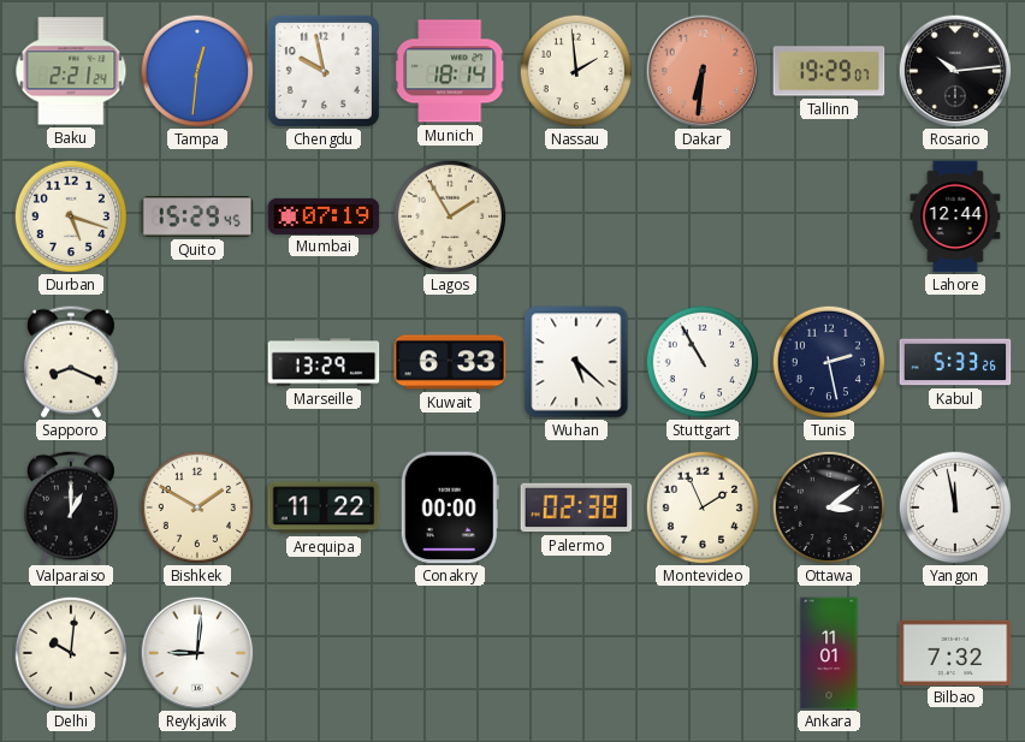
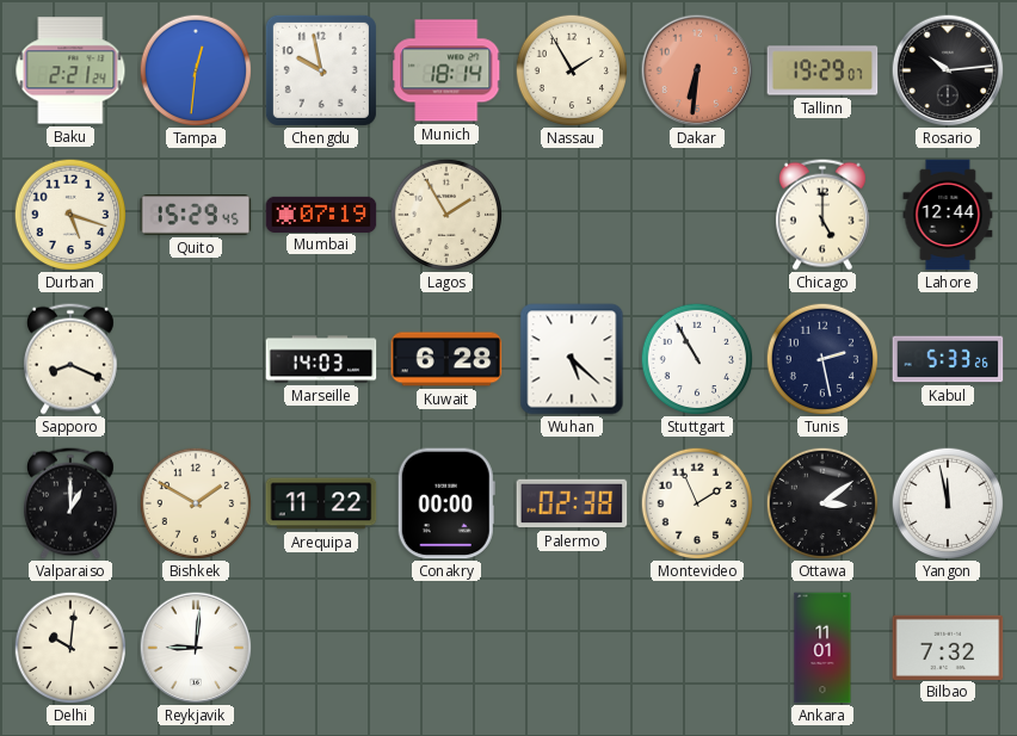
Nassau: 1:59 -> 1:55
Chicago: none -> 5:00
Marseille: 13:29 -> 14:03
Kuwait: 6:33 -> 6:28
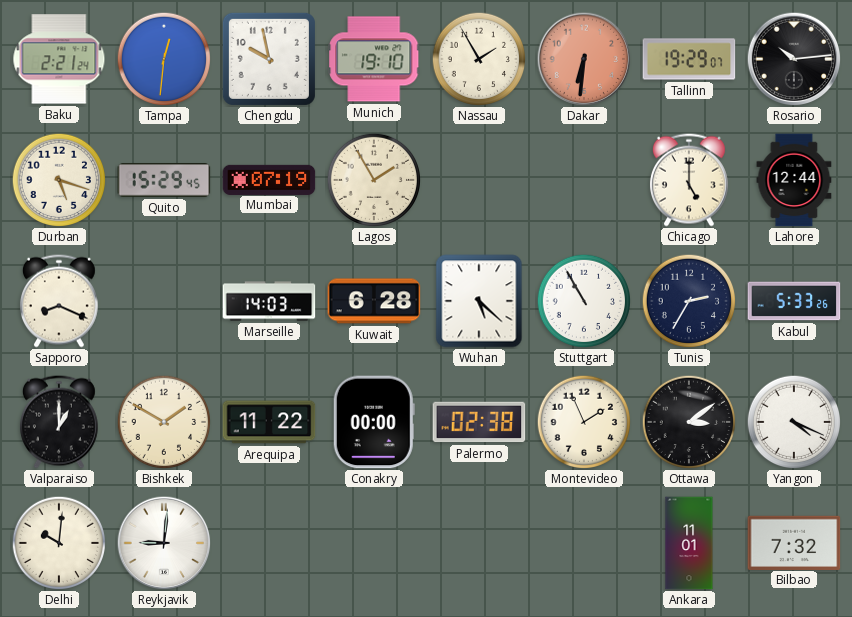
Munich: 18:14 -> 19:10
Tunis: 2:28 -> 2:35
Yangon: 11:58 -> 4:19
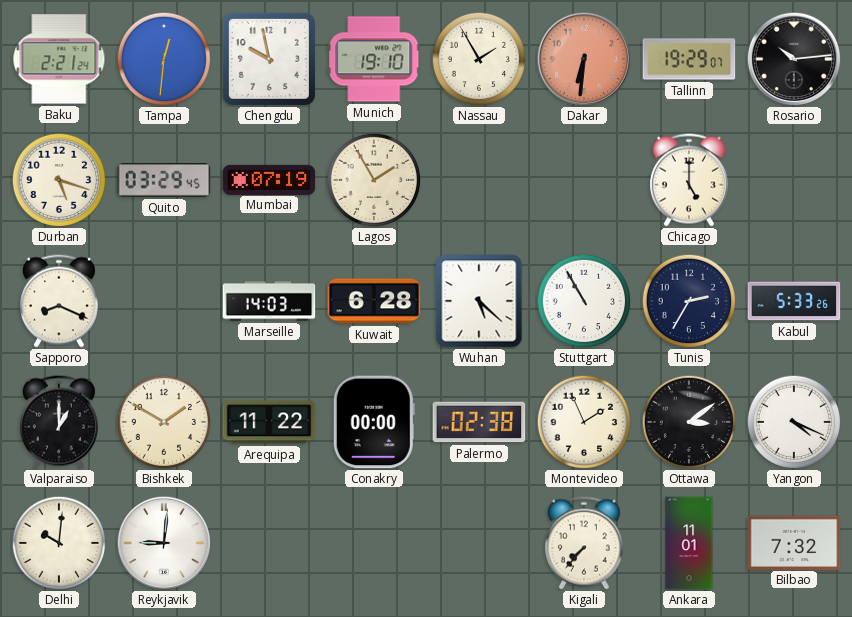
Quito: 15:29 -> 03:29
Lahore: 12:44 -> none
Kigali: none -> 7:37
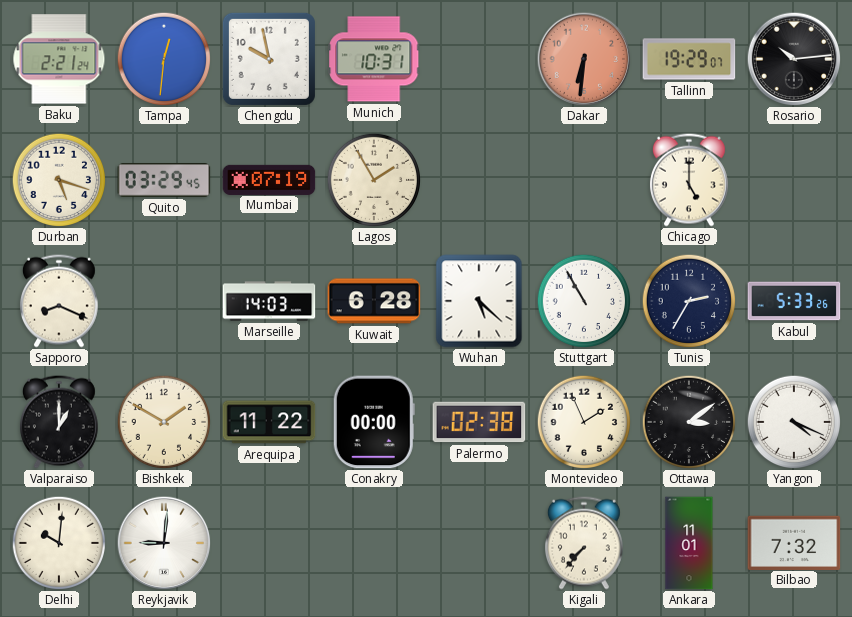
Munich: 19:10 -> 10:31
Nassau: 1:55 -> none
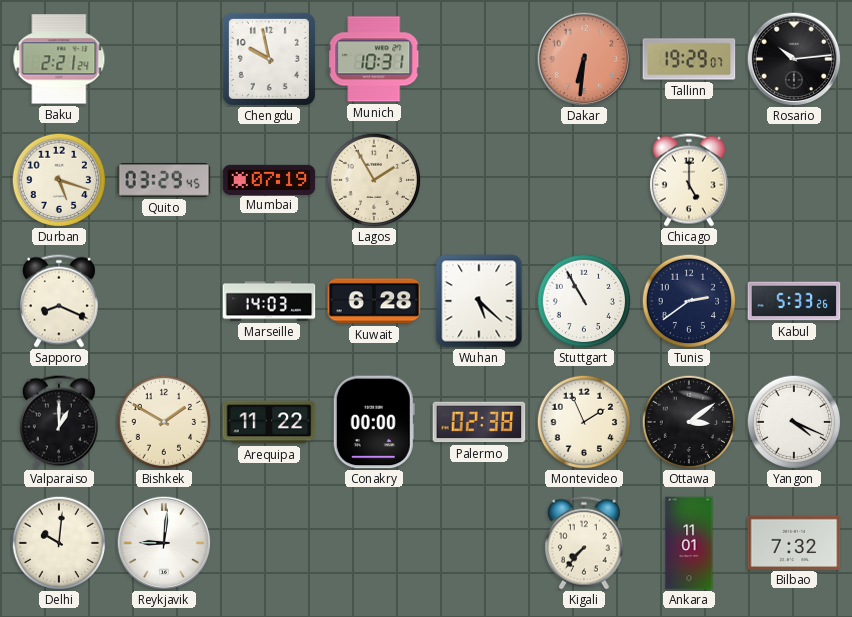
Tampa: 12:31 -> none
Tunis: 2:35 -> 2:39
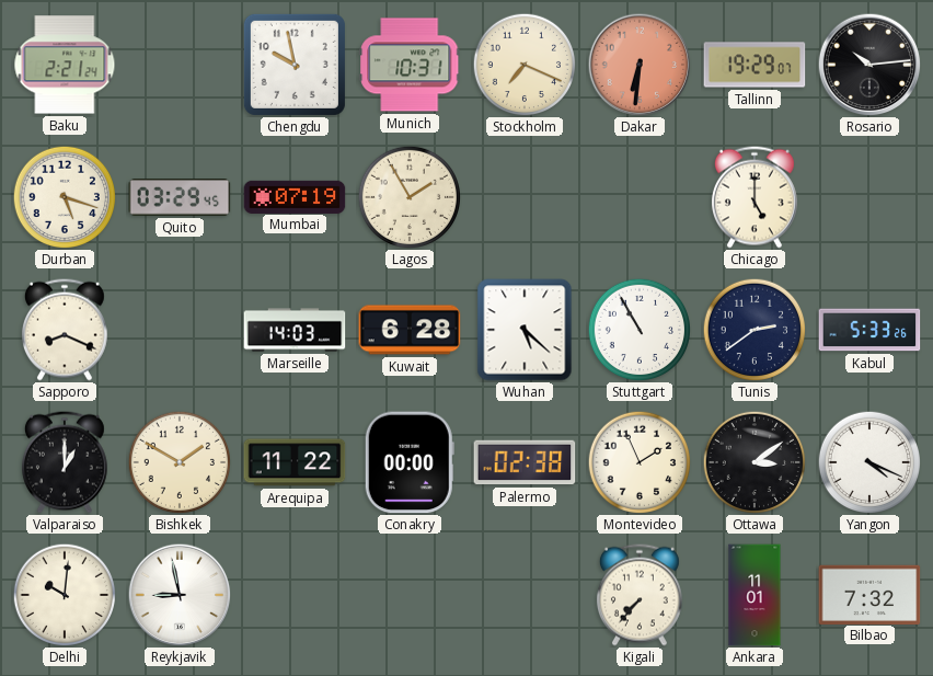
Stockholm: none -> 7:19
Reykjavik: 9:01 -> 8:58
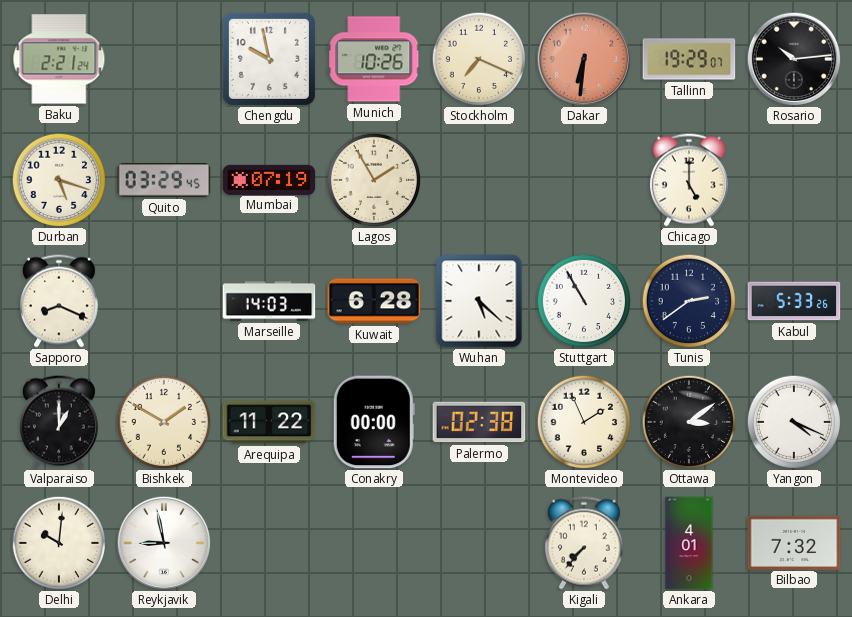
Munich: 10:31 -> 10:26
Ankara: 11:01 -> 4:01
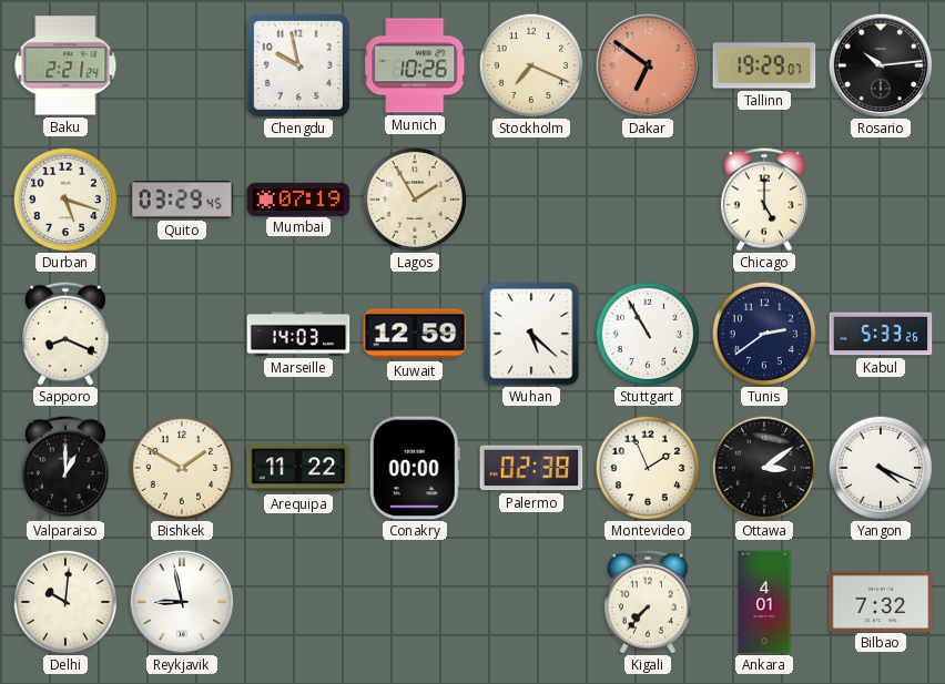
Dakar: 6:31 -> 6:51
Kuwait: 6:28 -> 12:59
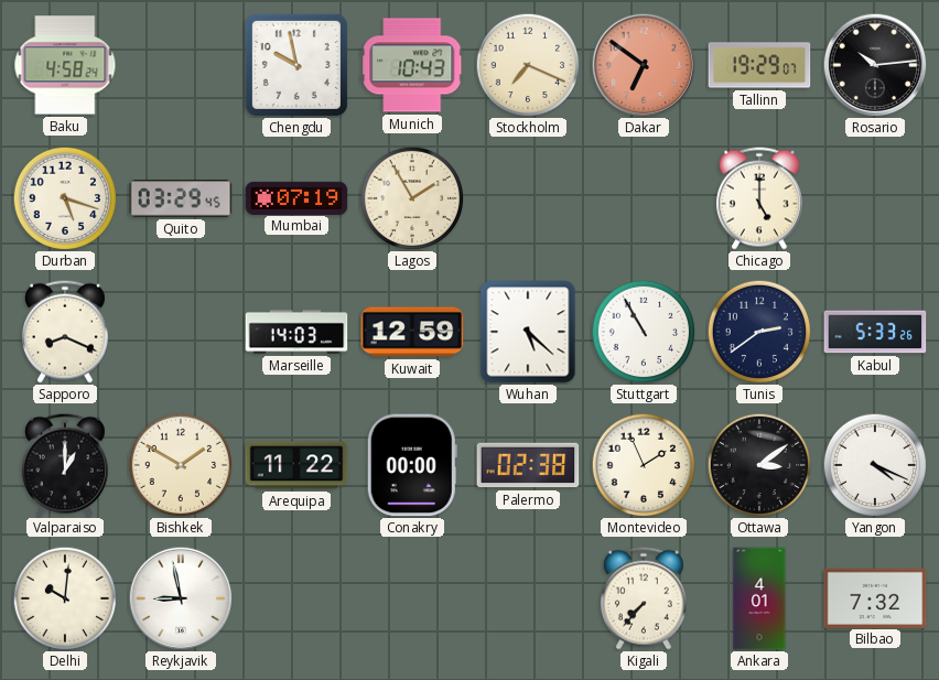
Baku: 2:21 -> 4:58
Munich: 10:26 -> 10:43
